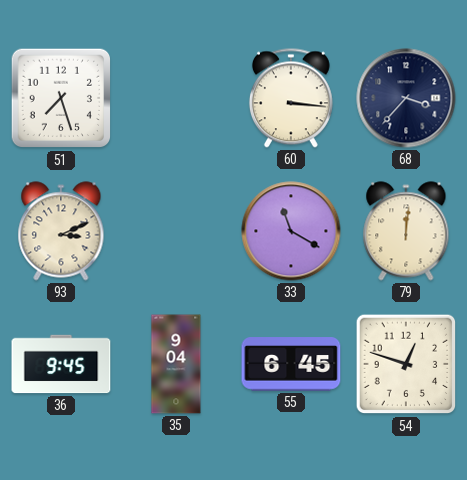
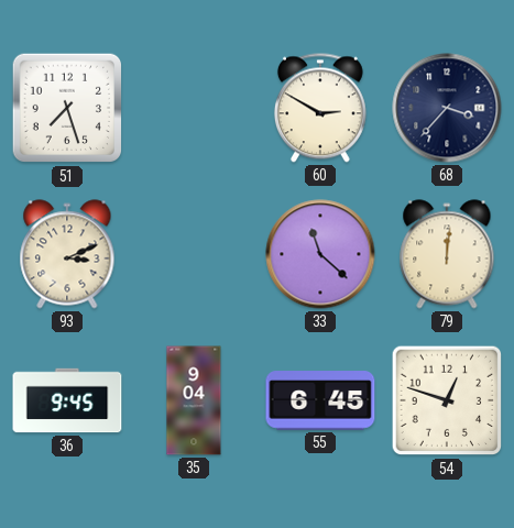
60: 3:16 -> 2:50
33: 11:20 -> 11:22
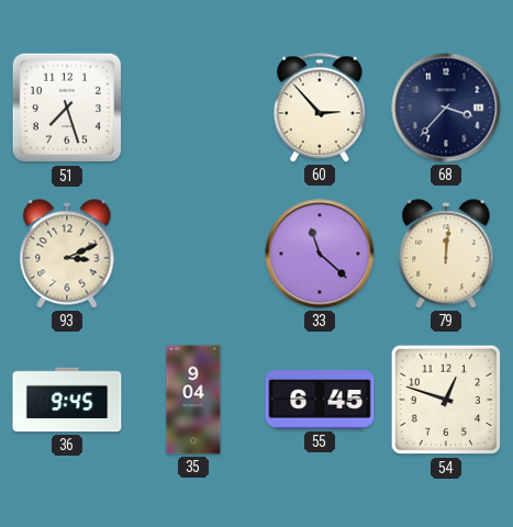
60: 2:50 -> 2:53
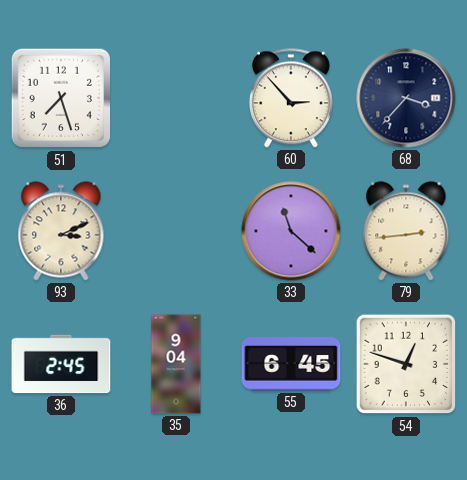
79: 12:01 -> 2:44
36: 9:45 -> 2:45
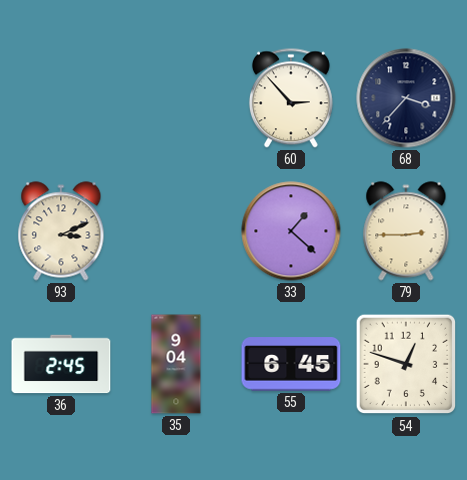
51: 7:27 -> none
33: 11:22 -> 1:22
79: 2:44 -> 2:45
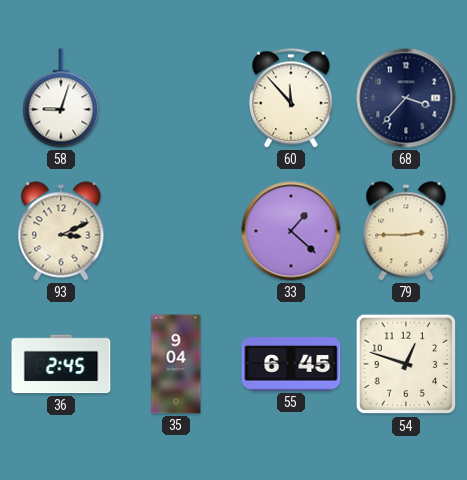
58: none -> 9:03
60: 2:53 -> 11:53
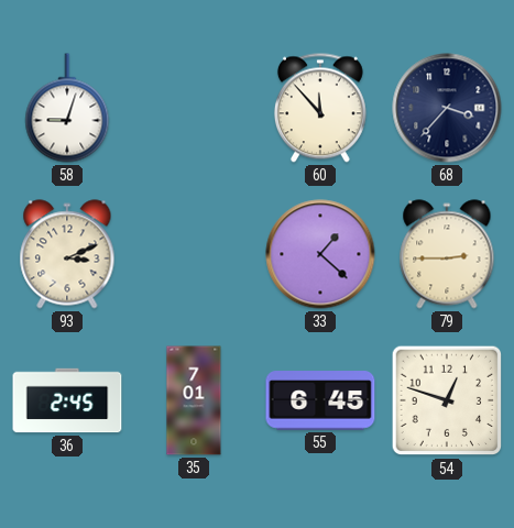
35: 9:04 -> 7:01
